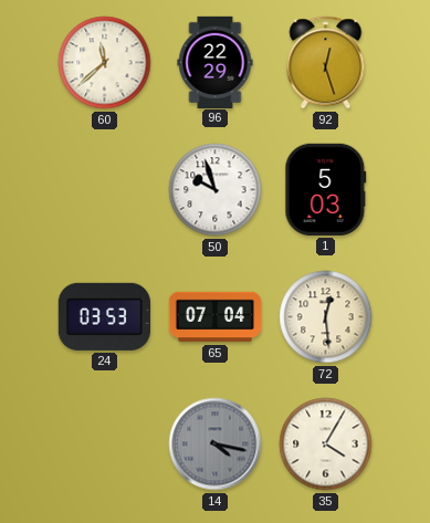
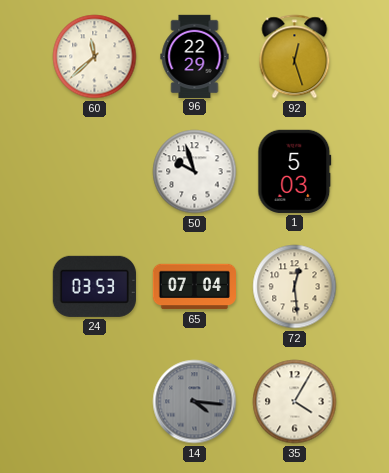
14: 4:17 -> 4:16
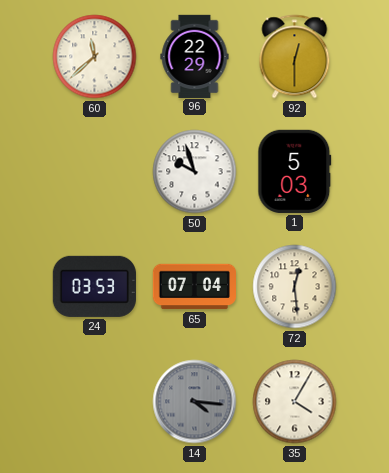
92: 12:27 -> 12:30
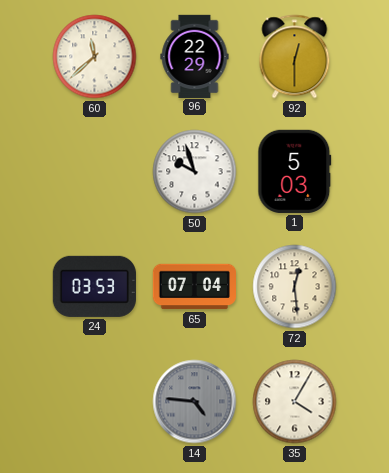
14: 4:16 -> 4:46
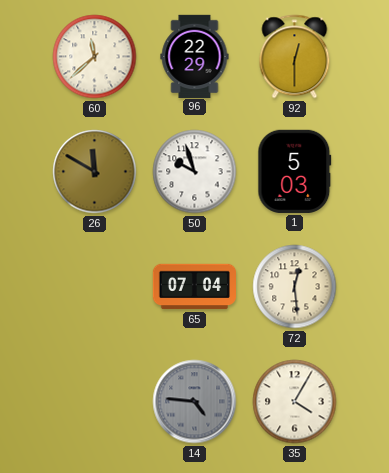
26: none -> 11:50
24: 03:53 -> none
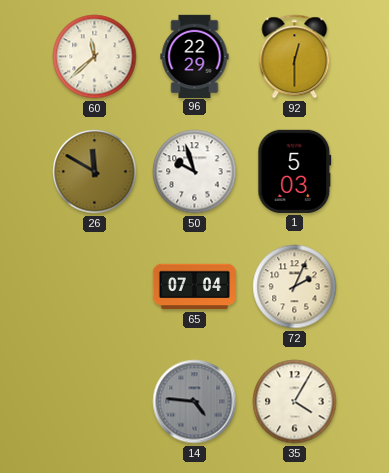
72: 12:29 -> 2:04
